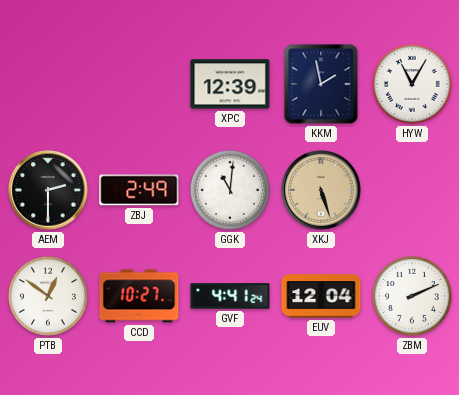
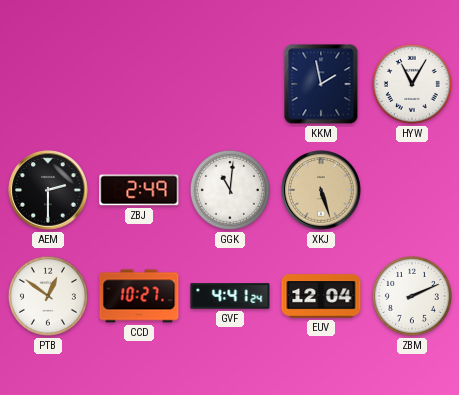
XPC: 12:39 -> none
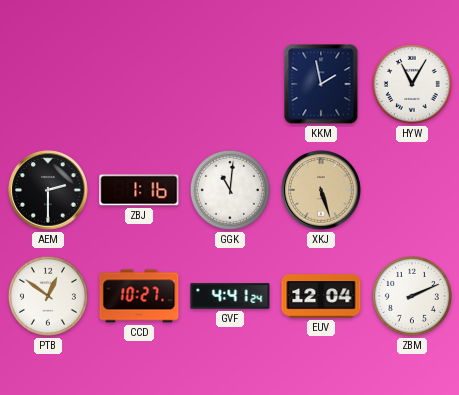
ZBJ: 2:49 -> 1:16
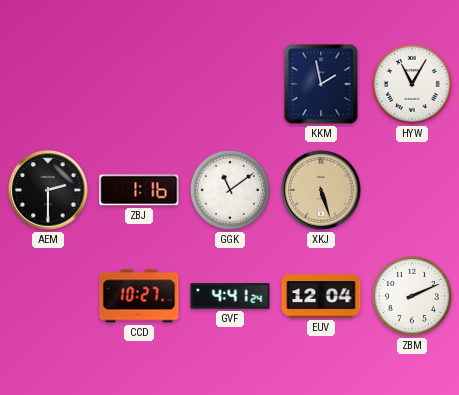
GGK: 11:01 -> 11:09
PTB: 12:51 -> none
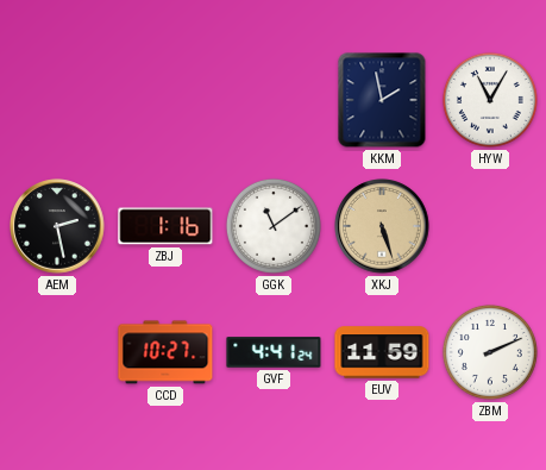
AEM: 2:30 -> 2:28
EUV: 12:04 -> 11:59
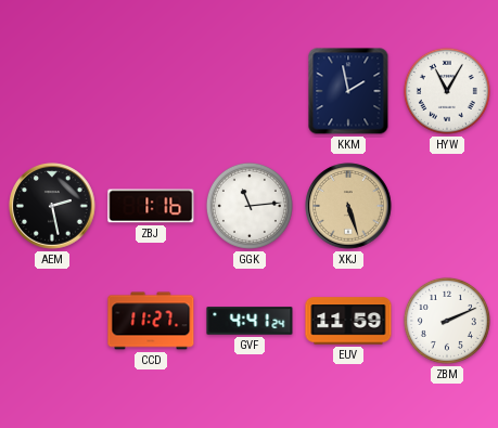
GGK: 11:09 -> 11:14
CCD: 10:27 -> 11:27
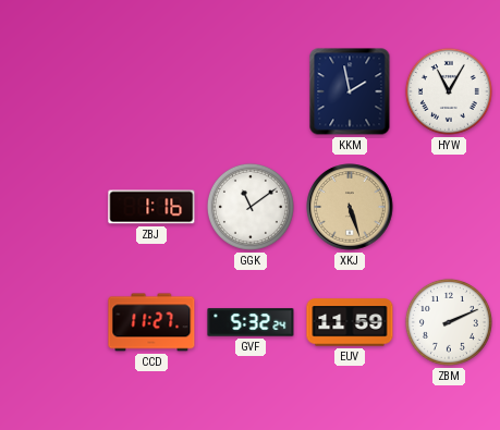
AEM: 2:28 -> none
GGK: 11:14 -> 11:09
GVF: 4:41 -> 5:32
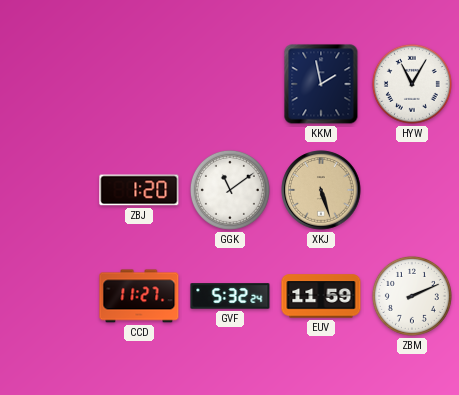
ZBJ: 1:16 -> 1:20
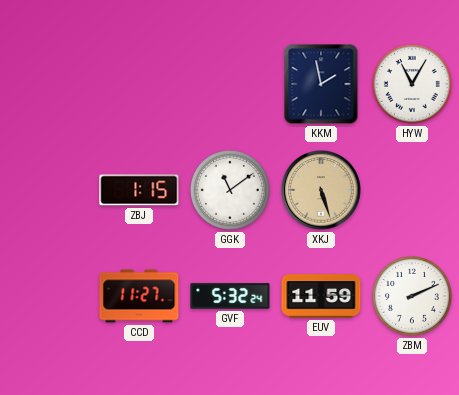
ZBJ: 1:20 -> 1:15
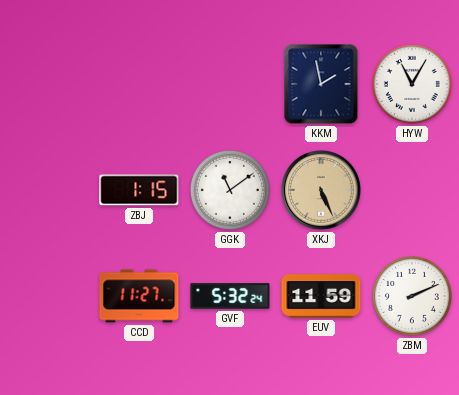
XKJ: 5:27 -> 5:26
